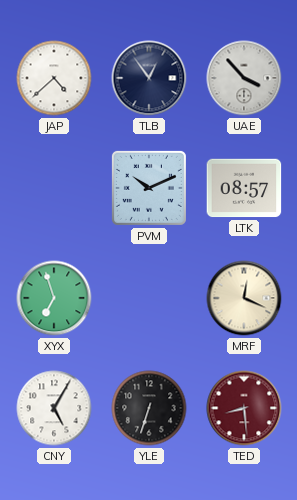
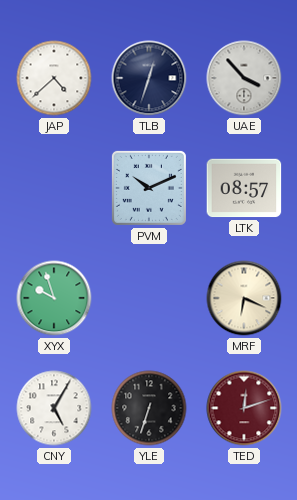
TLB: 12:54 -> 12:33
XYX: 6:57 -> 9:57
MRF: 12:19 -> 6:19
TED: 8:29 -> 12:12
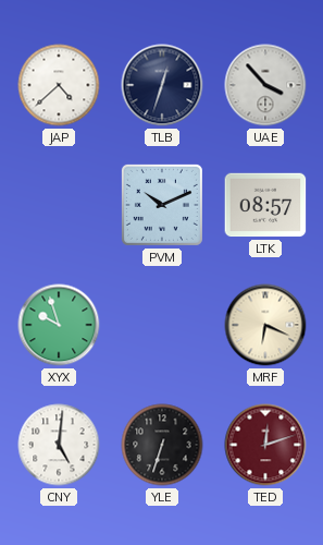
CNY: 5:05 -> 5:01
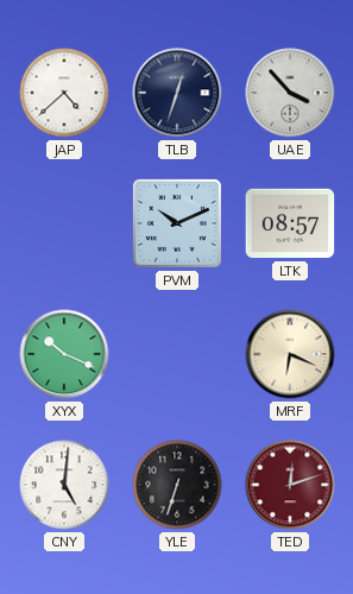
XYX: 9:57 -> 10:19
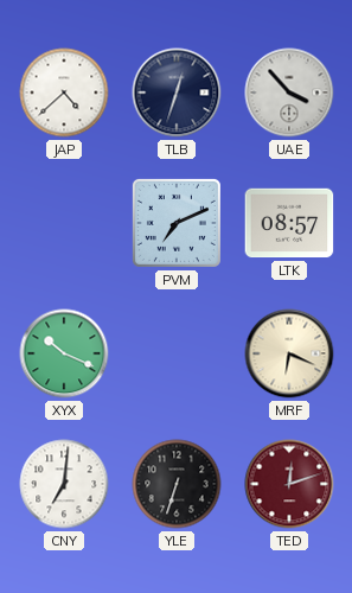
PVM: 10:11 -> 7:11
CNY: 5:01 -> 7:01
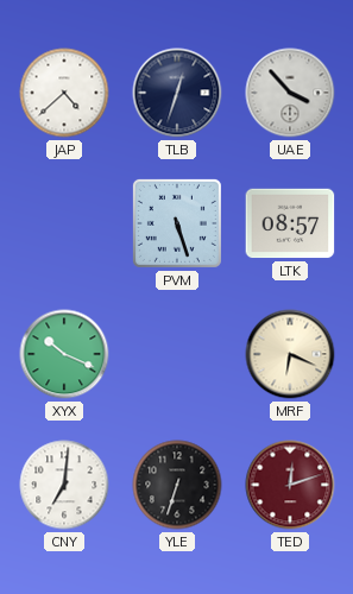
PVM: 7:11 -> 5:27
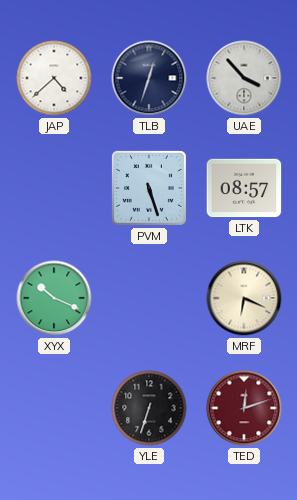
CNY: 7:01 -> none
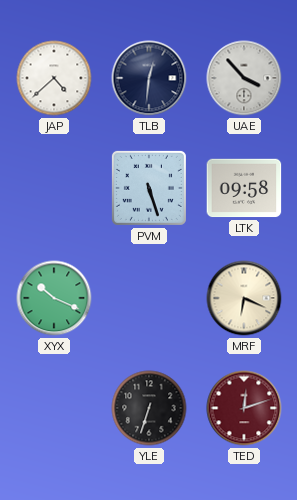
TLB: 12:33 -> 12:31
LTK: 08:57 -> 09:58
